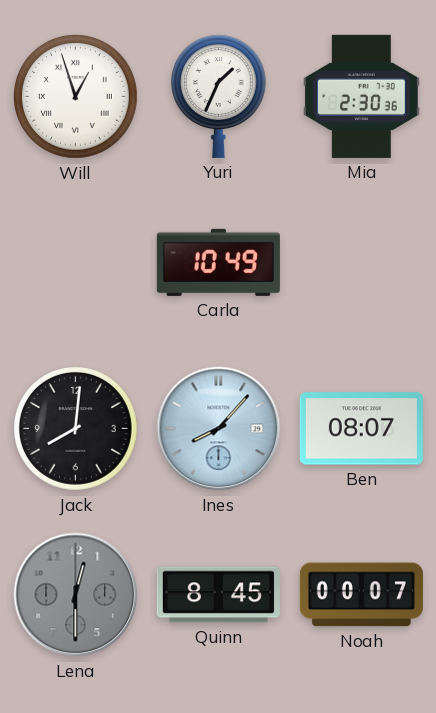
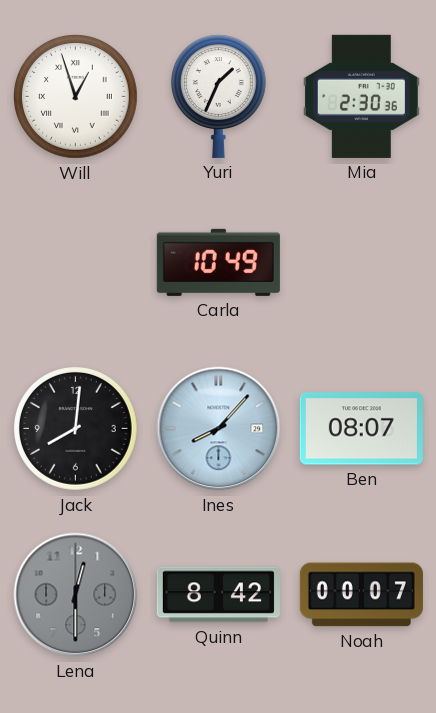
Quinn: 8:45 -> 8:42
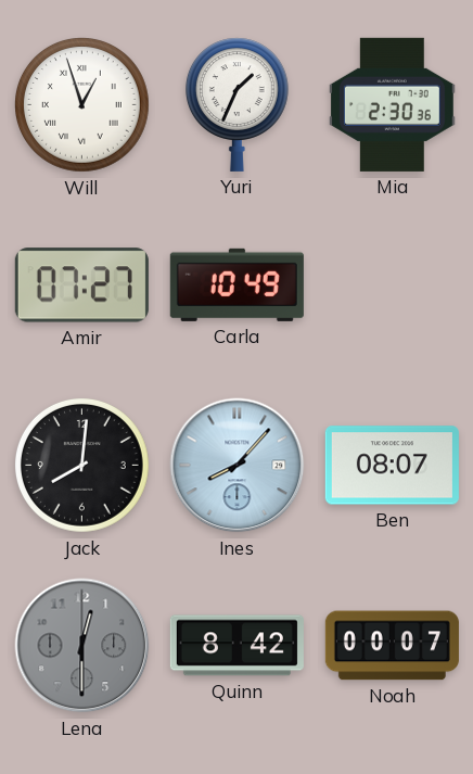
Amir: none -> 07:27
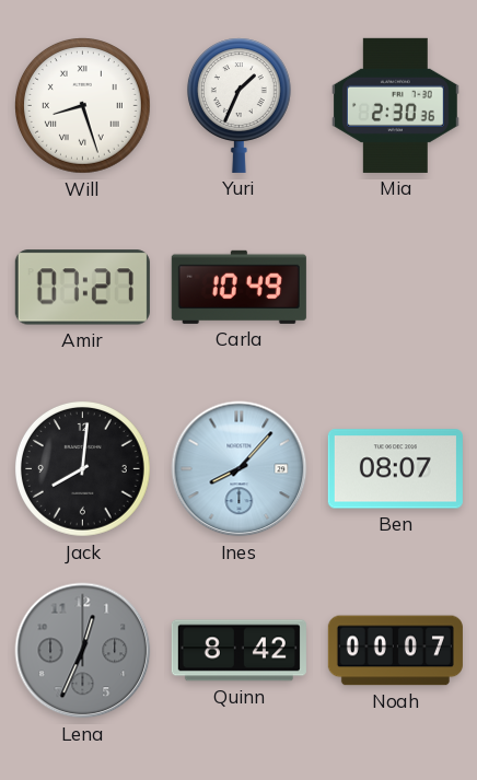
Will: 12:57 -> 8:27
Lena: 12:30 -> 12:34
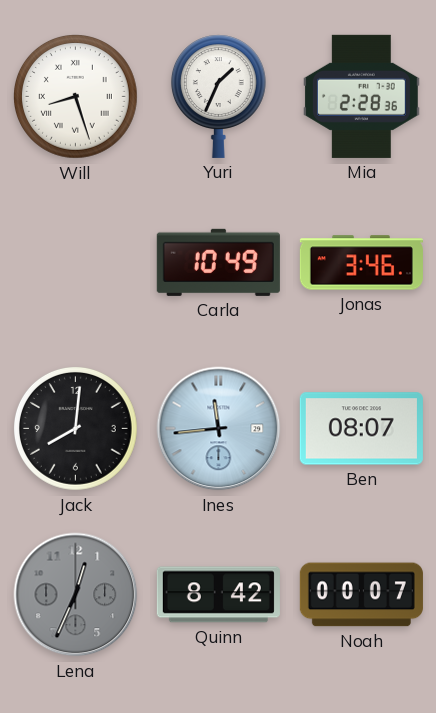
Mia: 2:30 -> 2:28
Amir: 07:27 -> none
Jonas: none -> 3:46
Ines: 8:07 -> 11:44
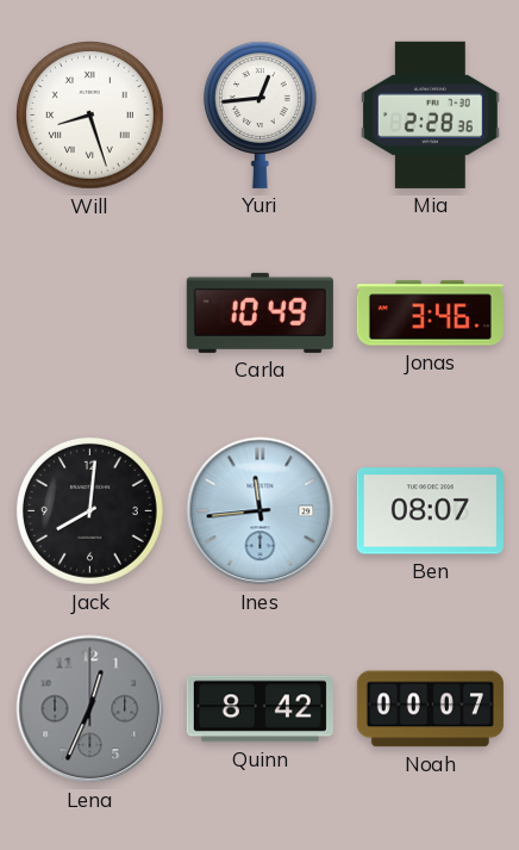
Yuri: 1:34 -> 12:44
